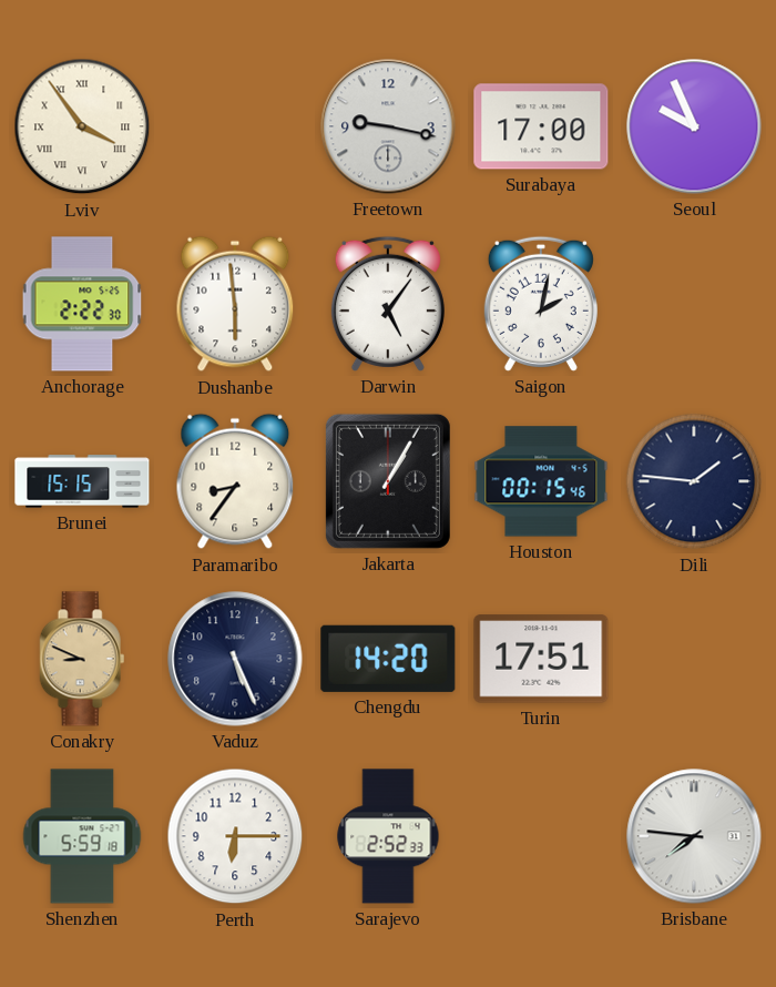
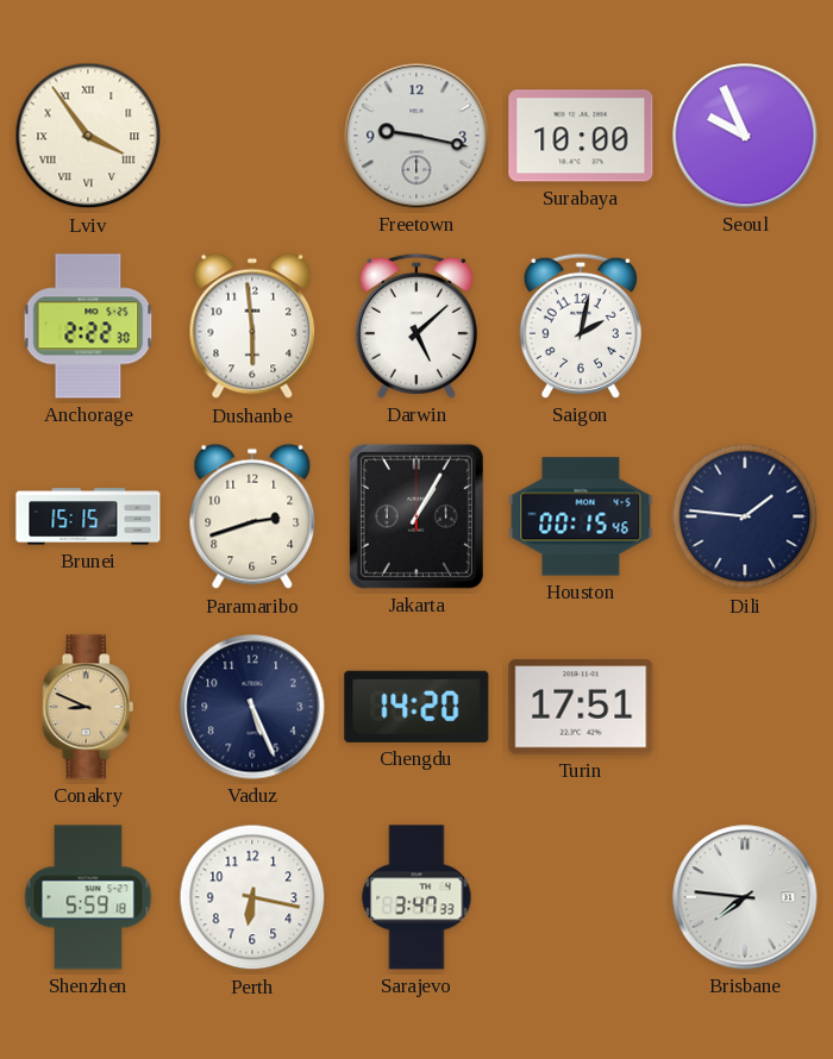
Surabaya: 17:00 -> 10:00
Darwin: 5:06 -> 5:08
Paramaribo: 8:36 -> 2:42
Perth: 6:15 -> 6:17
Sarajevo: 2:52 -> 3:47
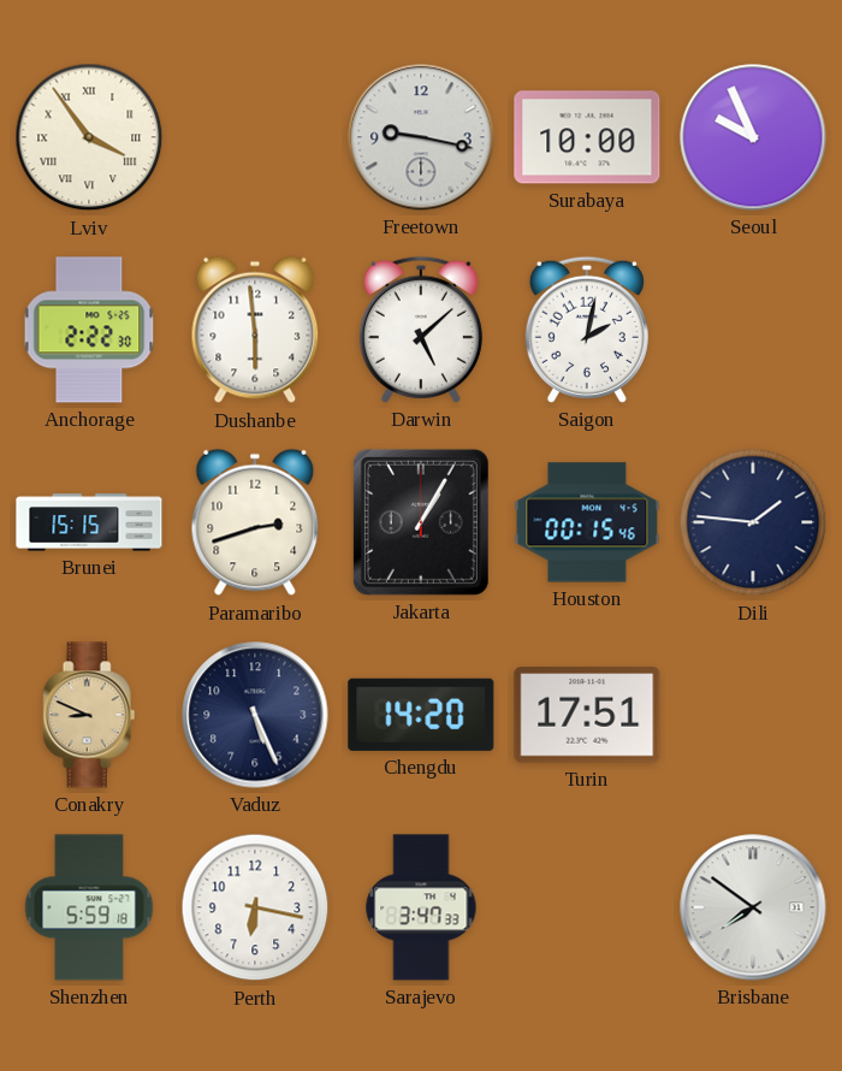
Brisbane: 7:46 -> 7:51
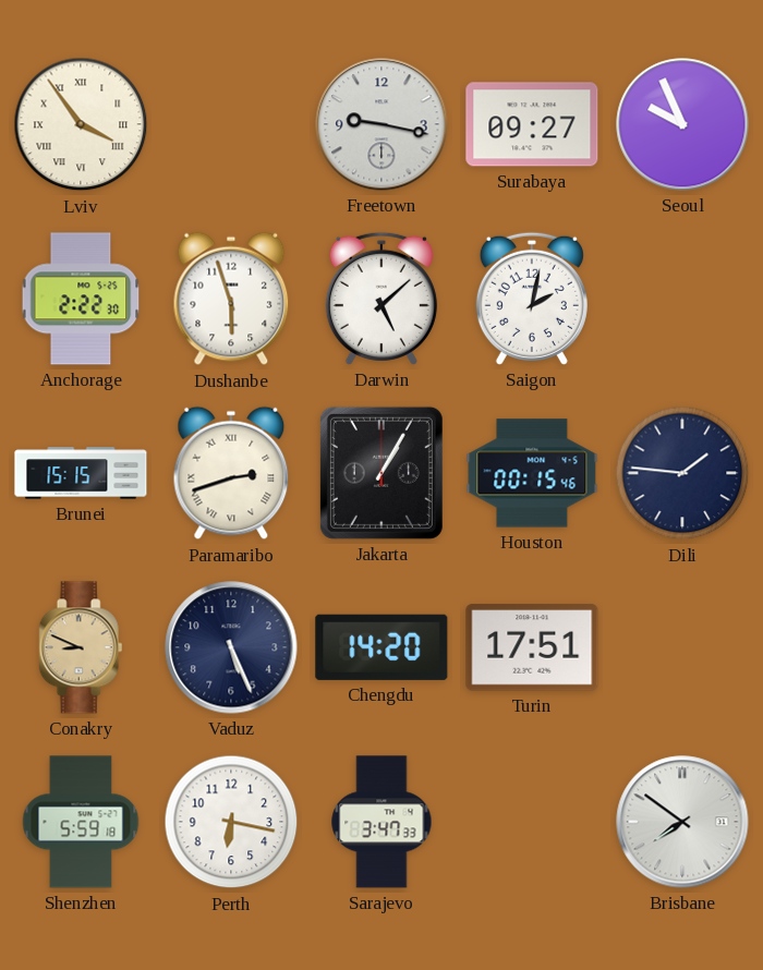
Surabaya: 10:00 -> 09:27
Dushanbe: 5:59 -> 5:57
Paramaribo numerals: Arabic -> Roman
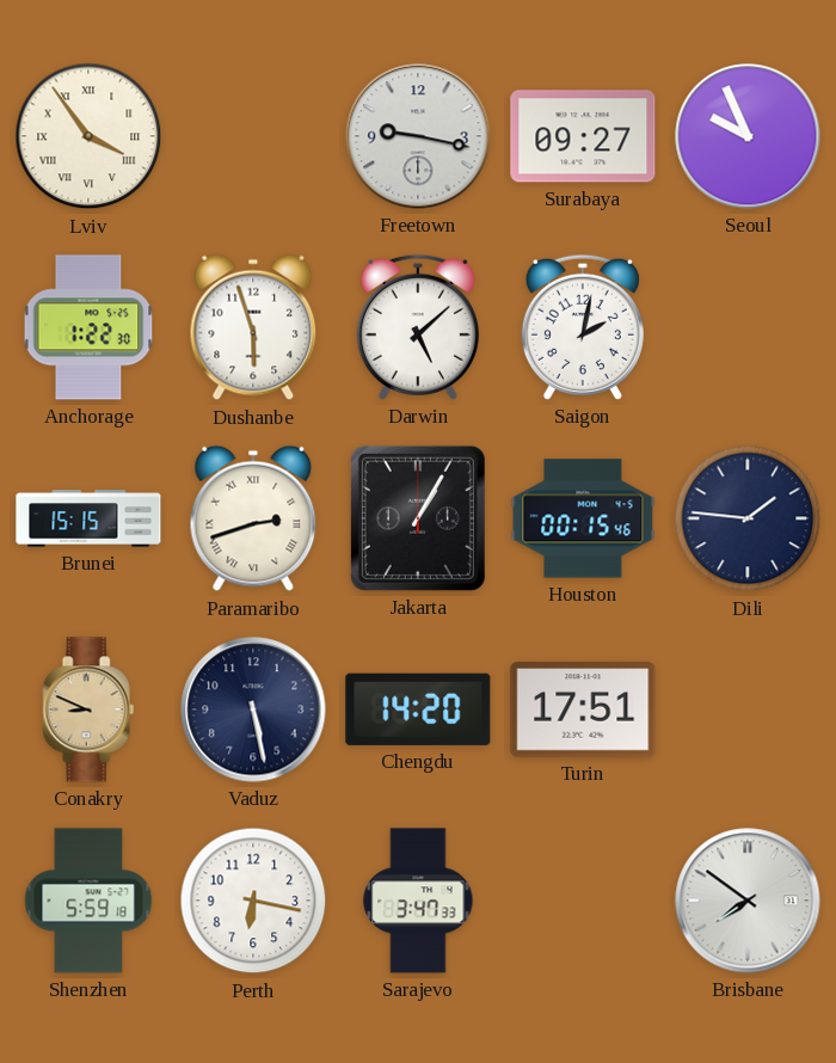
Anchorage: 2:22 -> 1:22
Vaduz: 5:26 -> 5:28
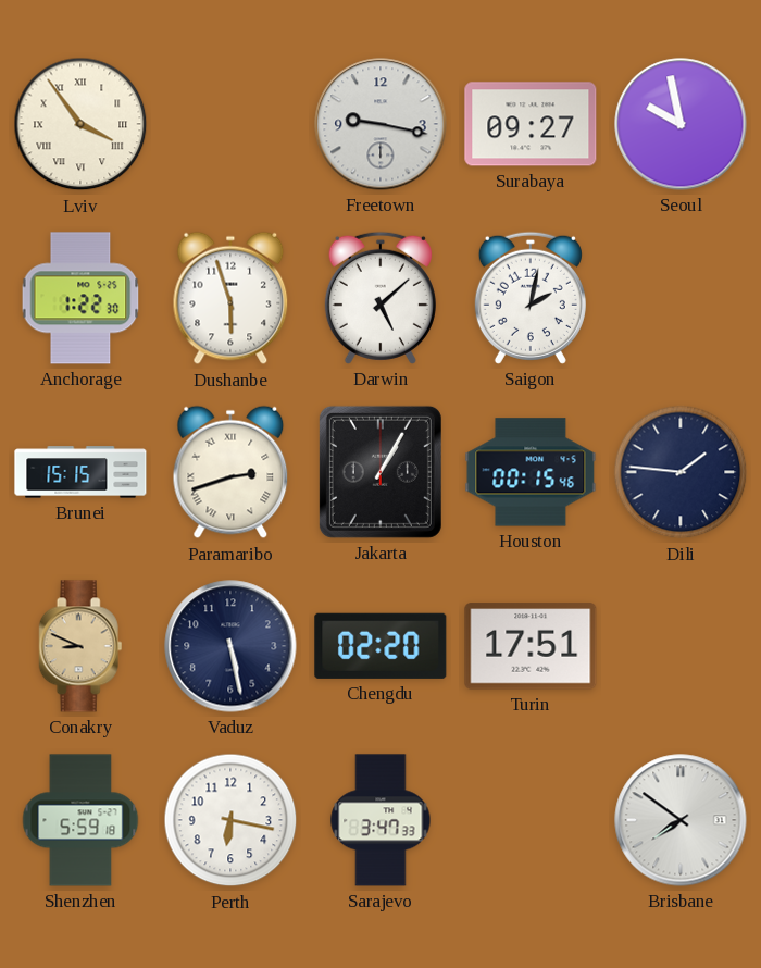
Seoul: 9:56 -> 9:58
Chengdu: 14:20 -> 02:20
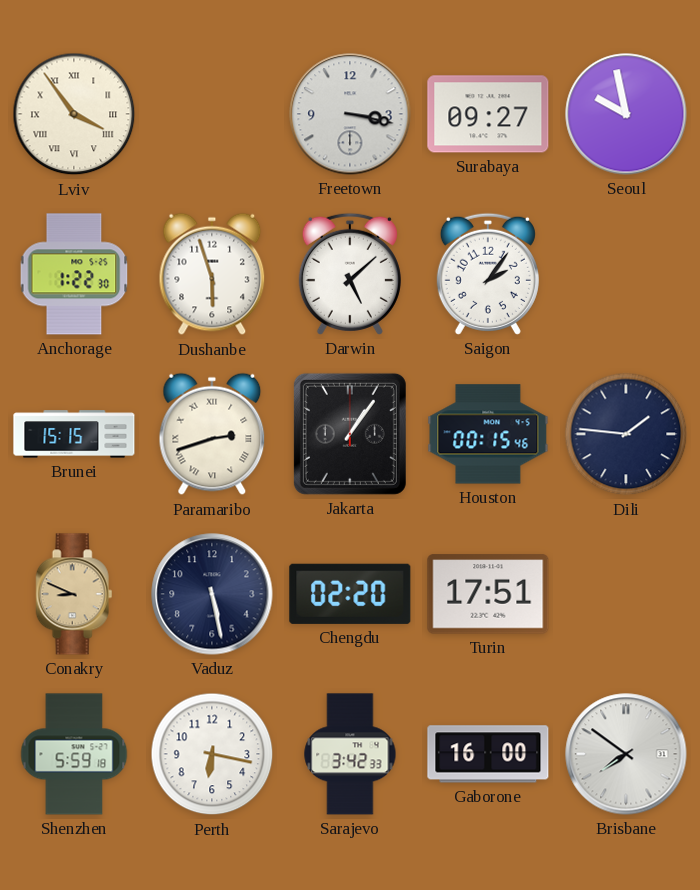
Freetown: 9:17 -> 3:17
Saigon: 2:02 -> 2:06
Jakarta: 1:05 -> 1:06
Sarajevo: 3:47 -> 3:42
Gaborone: none -> 16:00
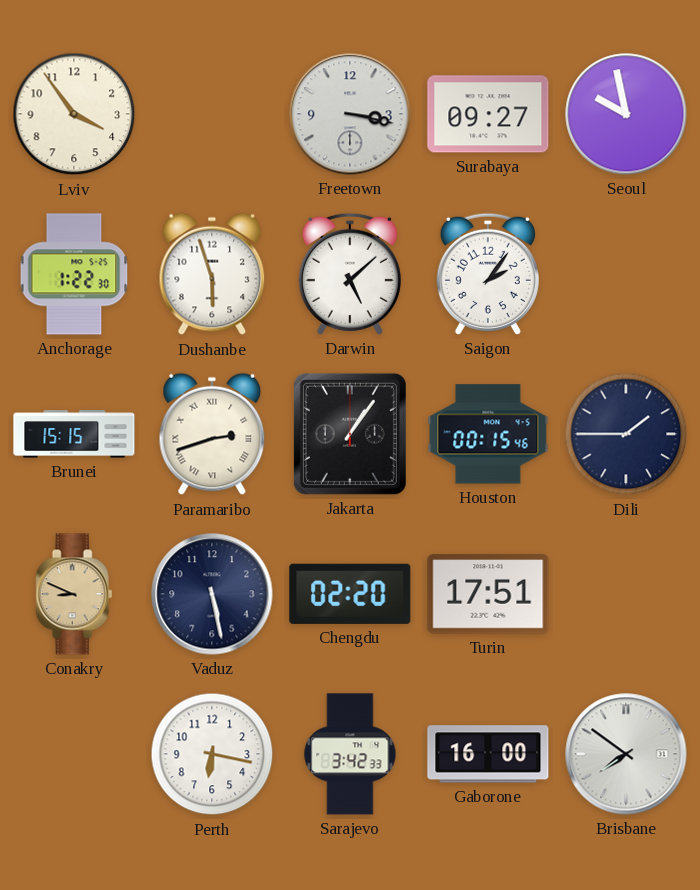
Lviv numerals: Roman -> Arabic
Dili: 1:46 -> 1:45
Shenzhen: 5:59 -> none
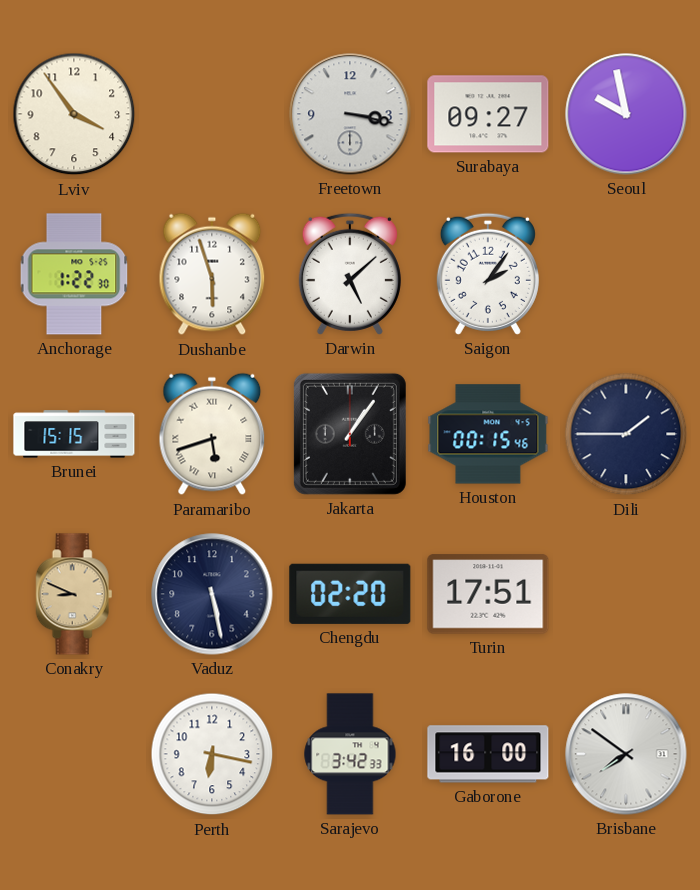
Paramaribo: 2:42 -> 5:42
